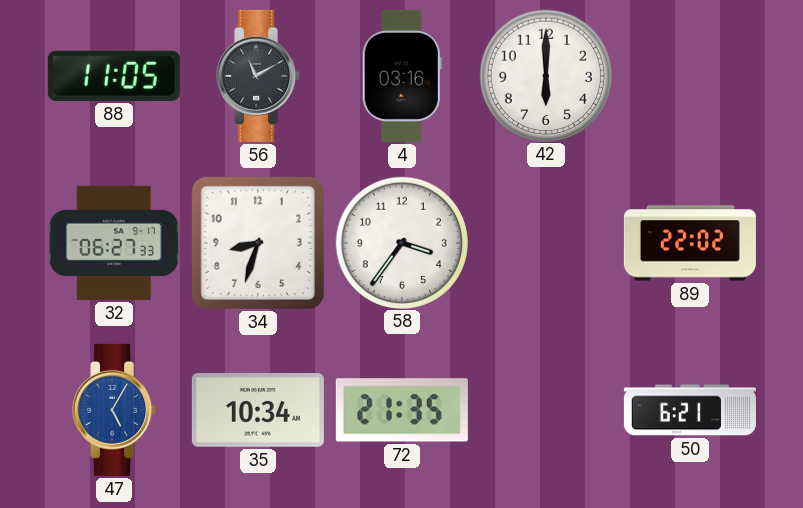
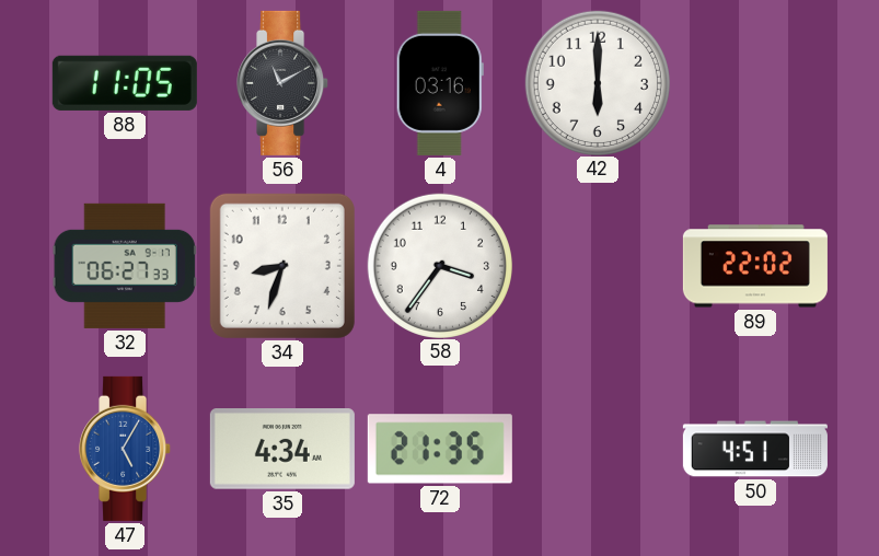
35: 10:34 -> 4:34
50: 6:21 -> 4:51
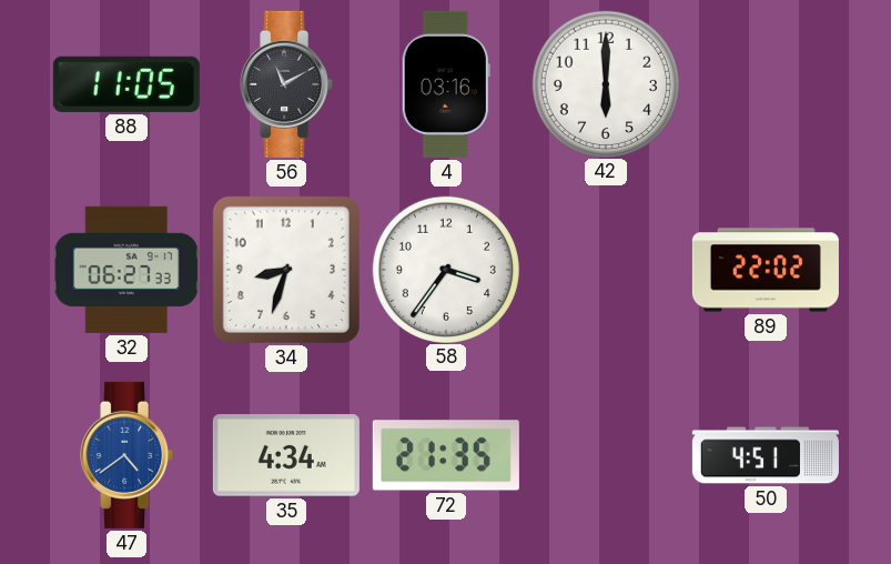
47: 5:05 -> 4:39
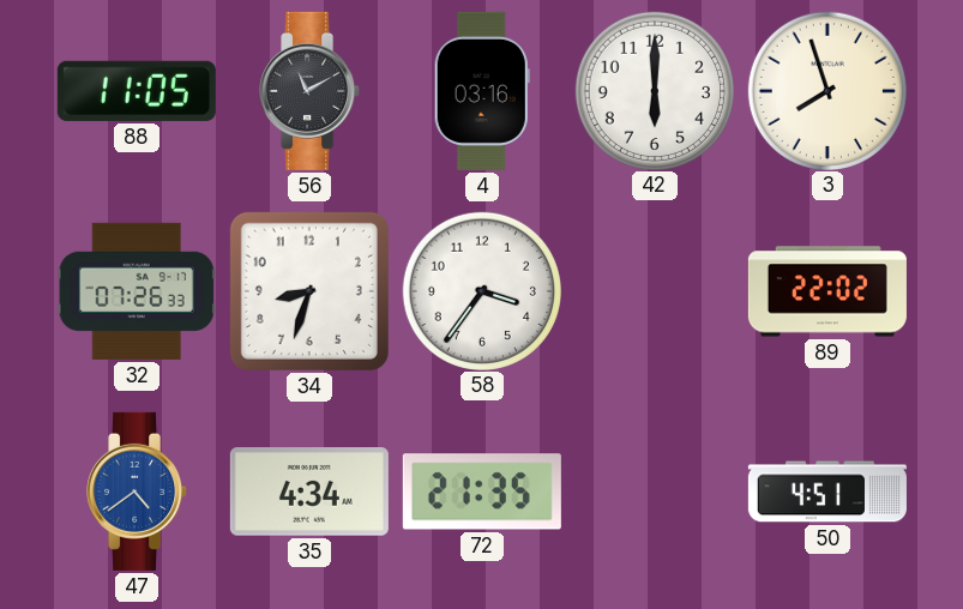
3: none -> 7:57
32: 06:27 -> 07:26
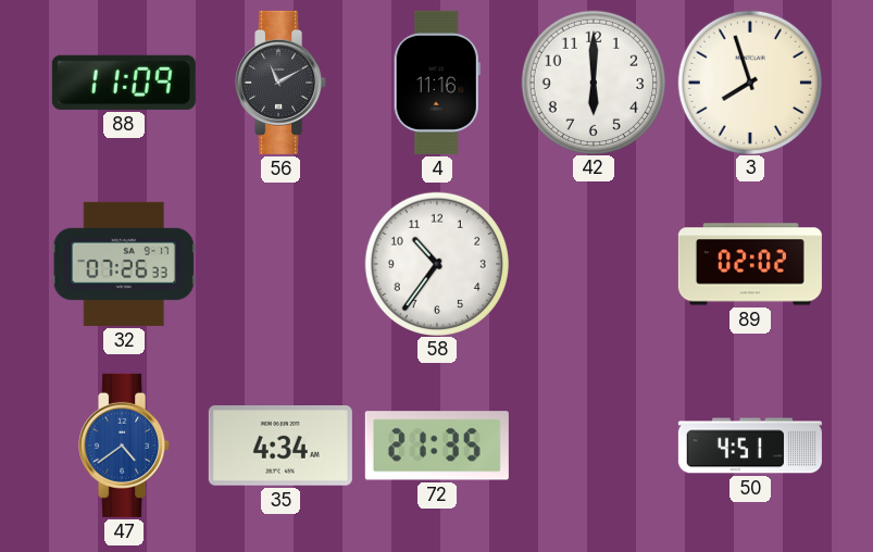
88: 11:05 -> 11:09
4: 03:16 -> 11:16
34: 8:33 -> none
58: 3:36 -> 10:36
89: 22:02 -> 02:02
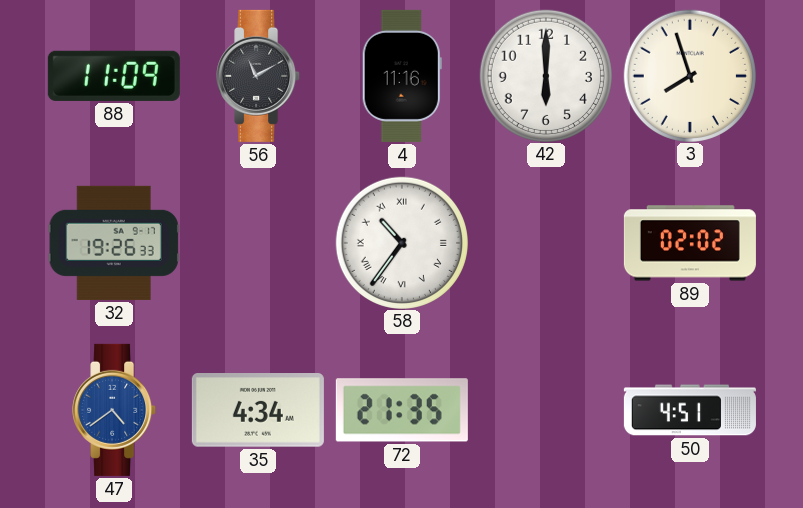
32: 07:26 -> 19:26
58 numerals: Arabic -> Roman
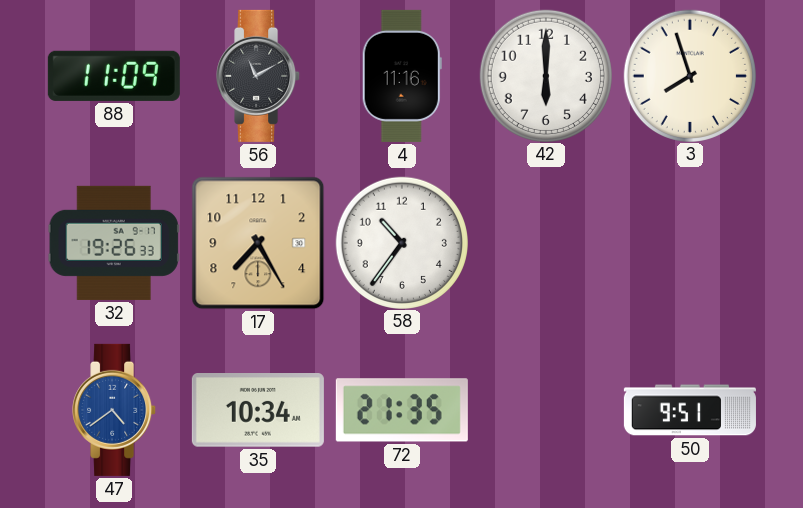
17: none -> 7:25
58 numerals: Roman -> Arabic
89: 02:02 -> none
35: 4:34 -> 10:34
50: 4:51 -> 9:51
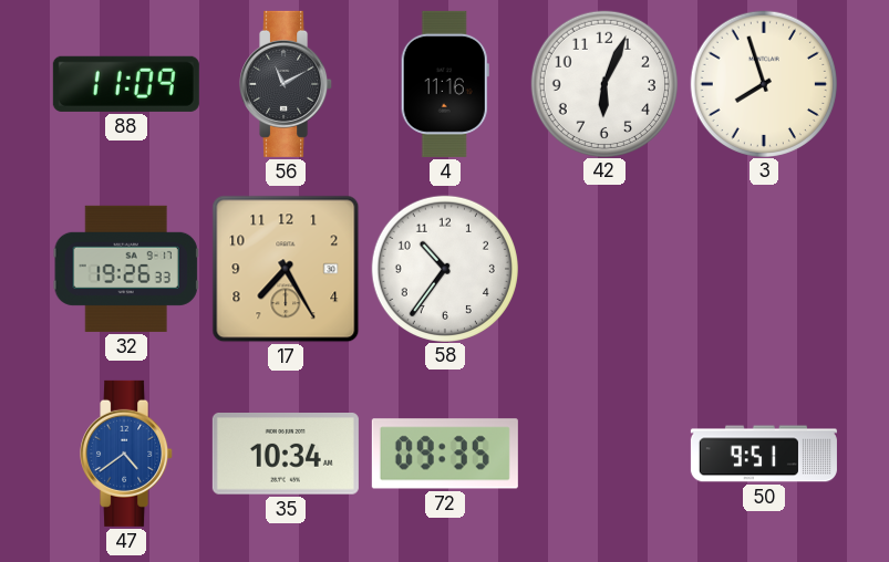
42: 6:00 -> 6:04
72: 21:35 -> 09:35
